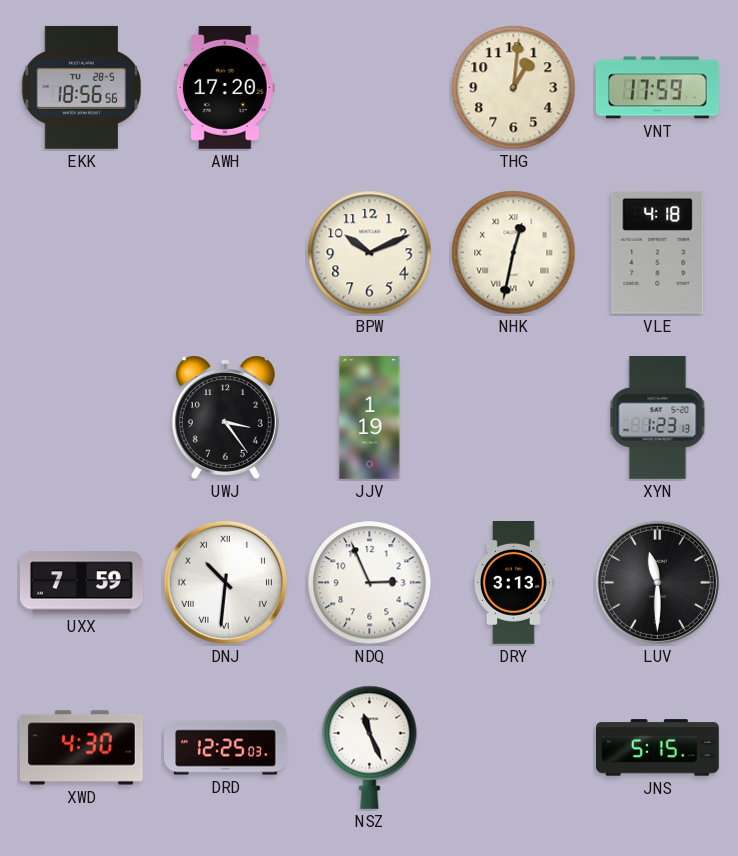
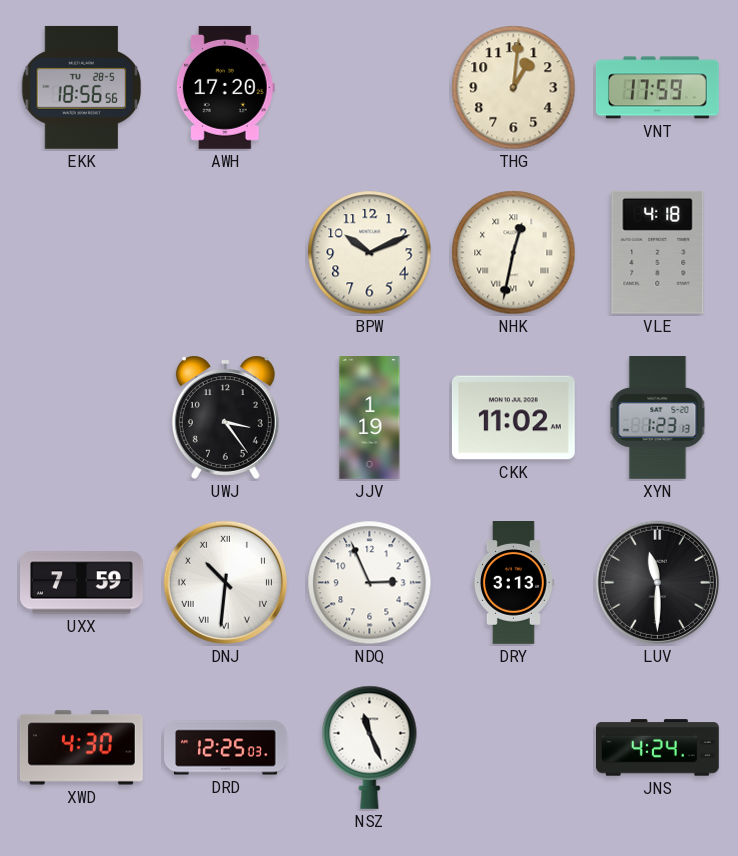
CKK: none -> 11:02
JNS: 5:15 -> 4:24
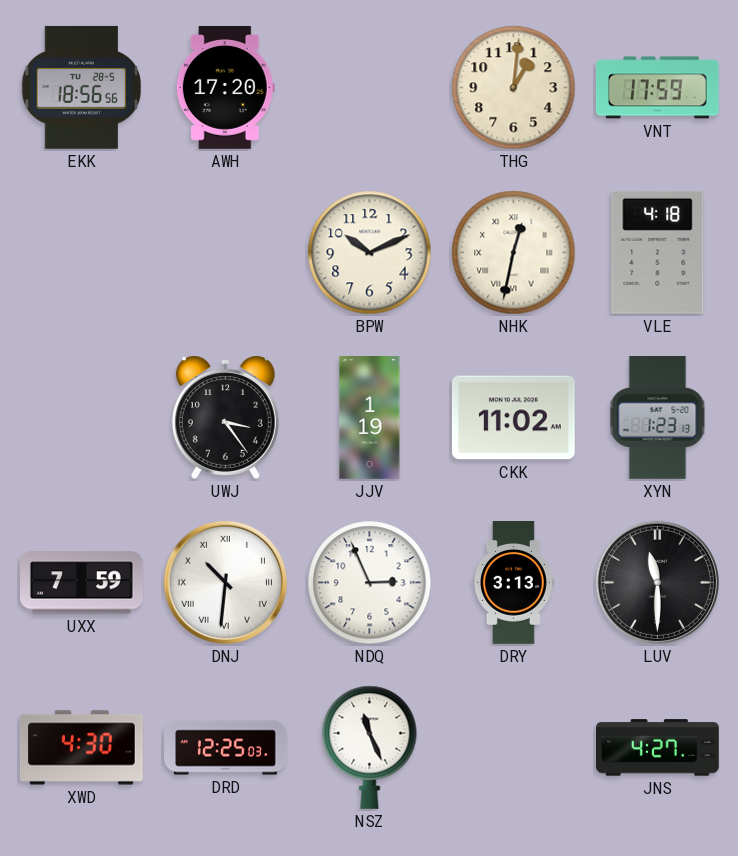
JNS: 4:24 -> 4:27
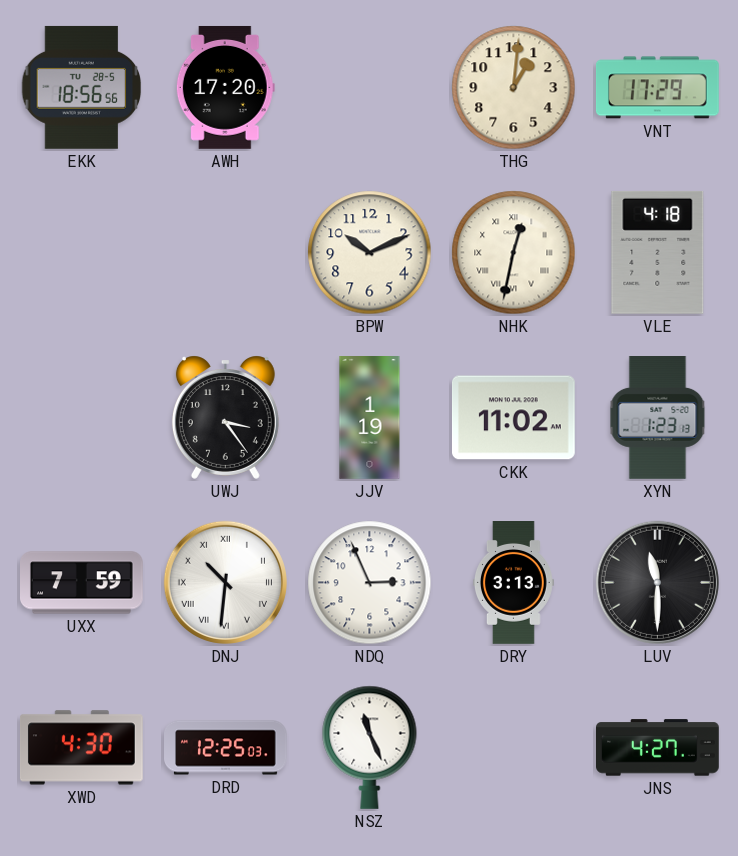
VNT: 17:59 -> 17:29
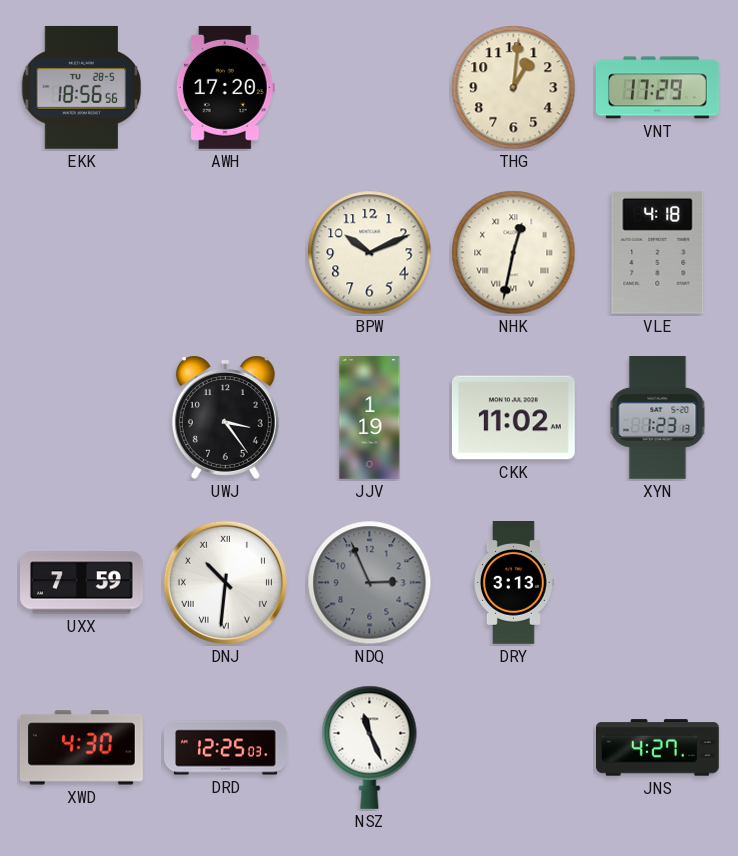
NDQ dial: white -> grey
LUV: 11:30 -> none
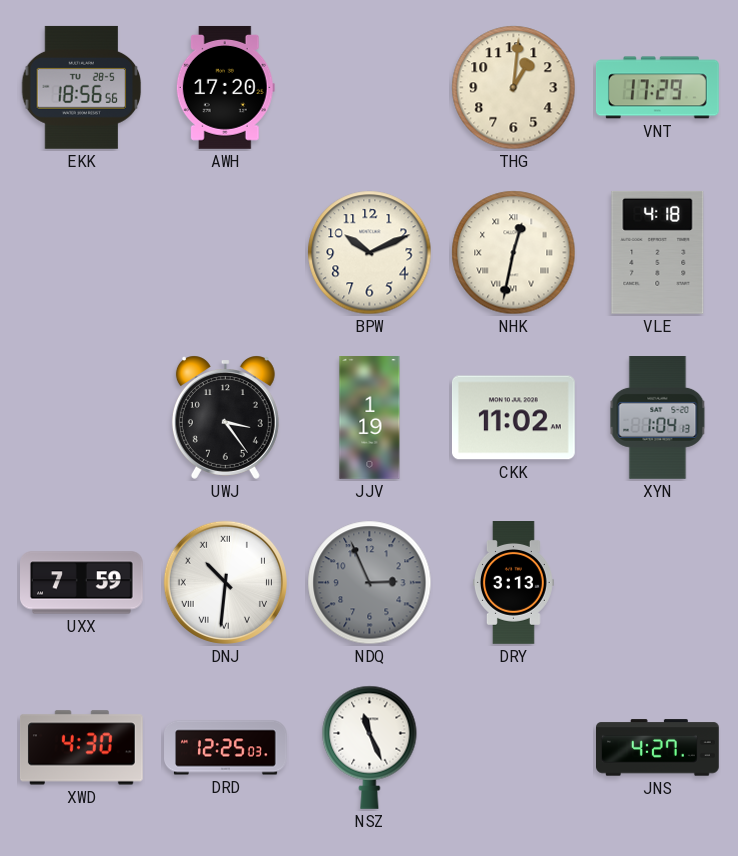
XYN: 1:23 -> 1:04
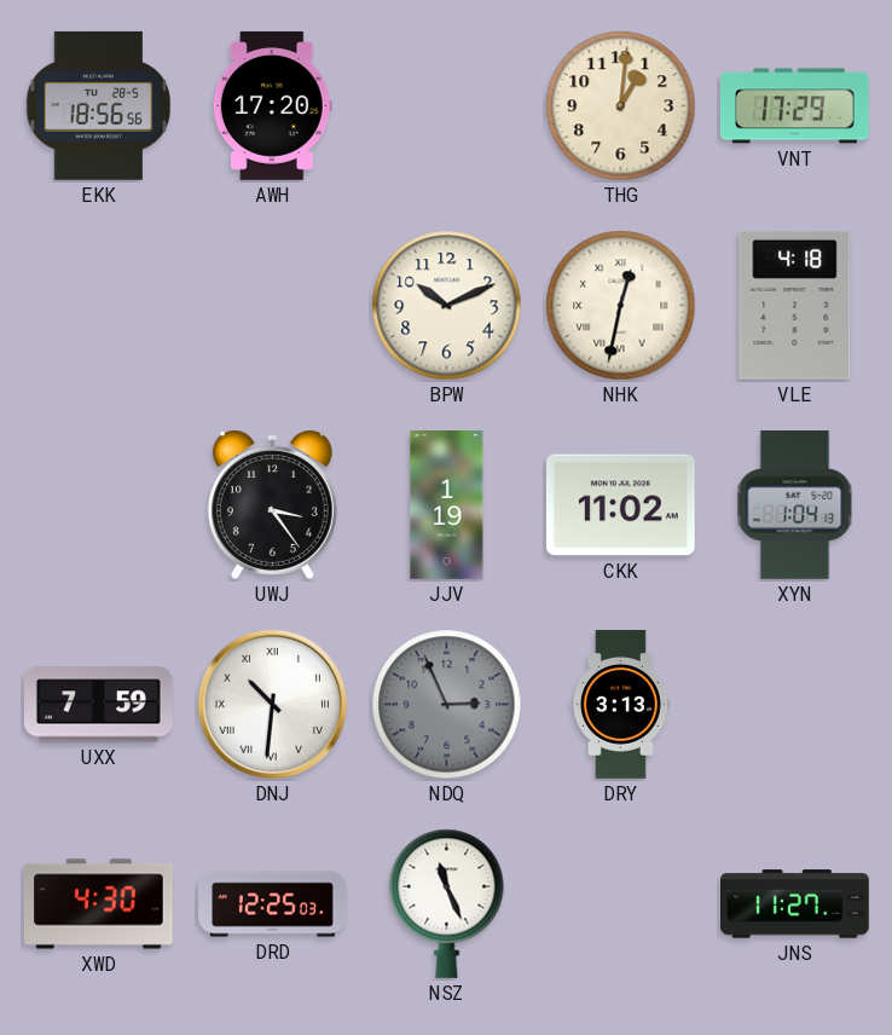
JNS: 4:27 -> 11:27
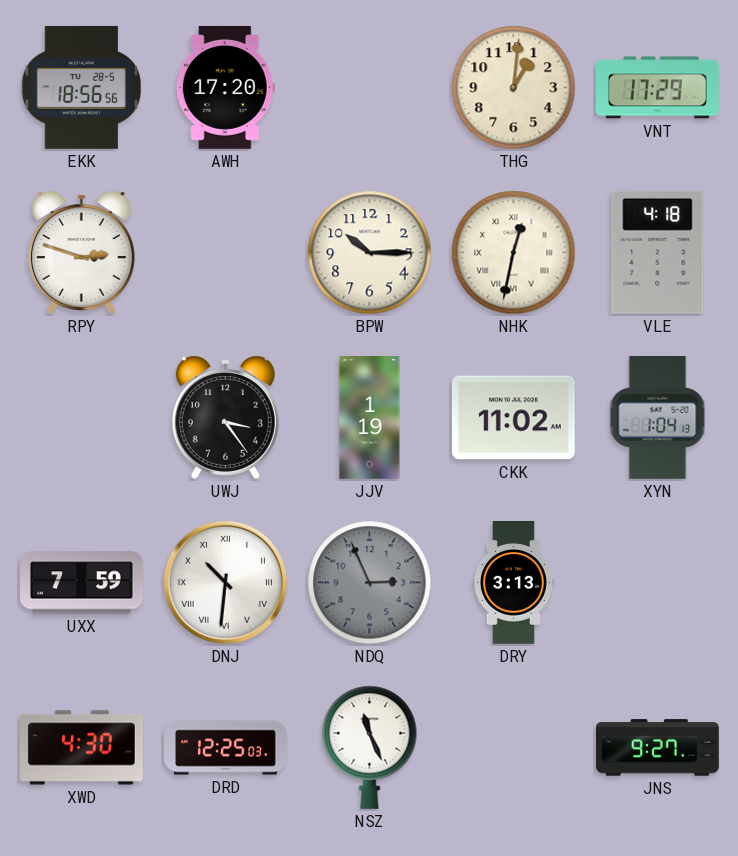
RPY: none -> 2:48
BPW: 10:11 -> 10:15
JNS: 11:27 -> 9:27
